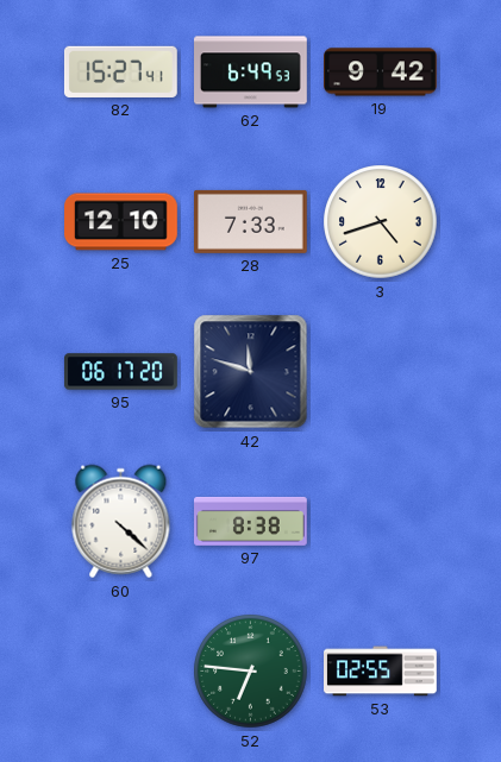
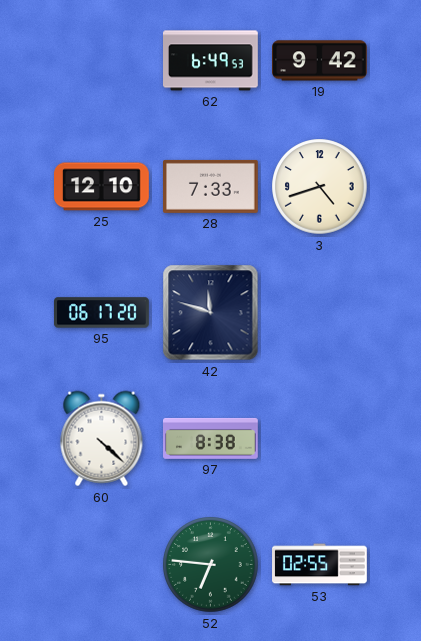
82: 15:27 -> none
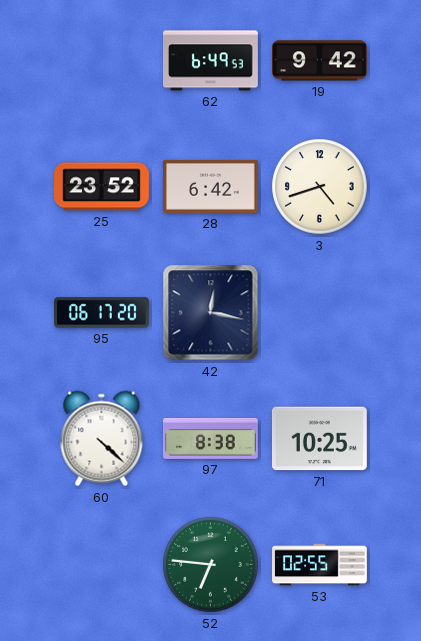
25: 12:10 -> 23:52
28: 7:33 -> 6:42
42: 11:48 -> 12:17
71: none -> 10:25
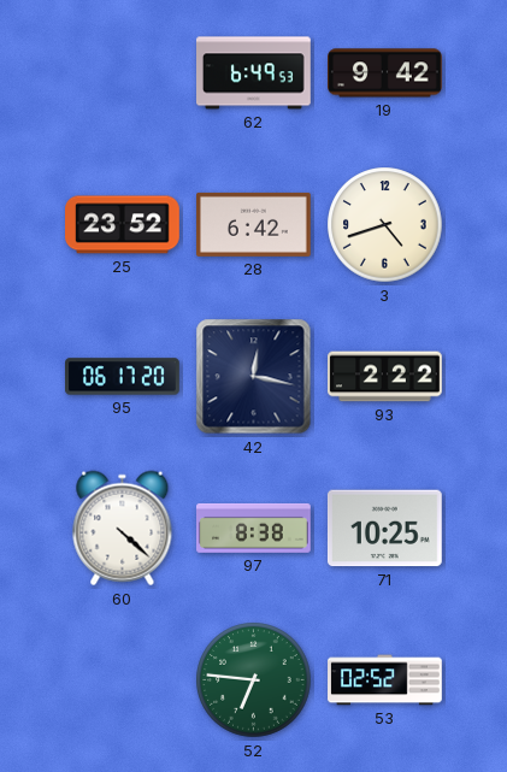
93: none -> 2:22
53: 02:55 -> 02:52
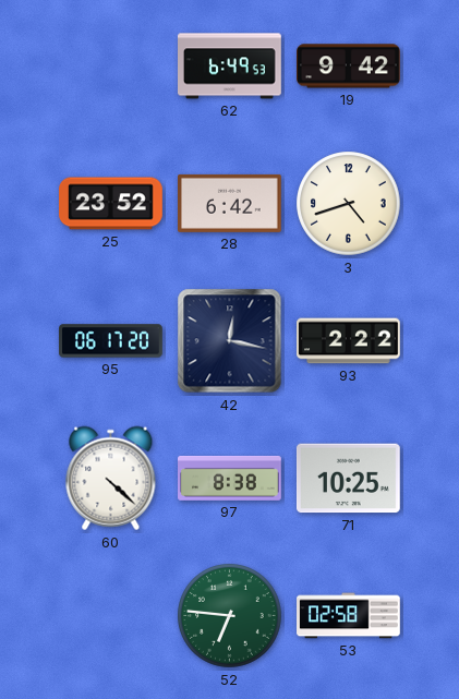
53: 02:52 -> 02:58
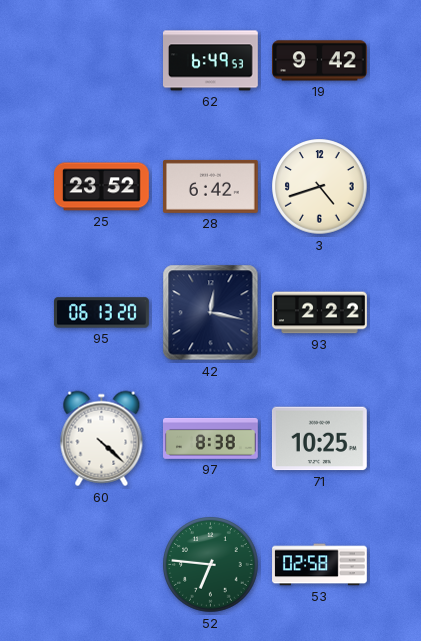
95: 06:17 -> 06:13
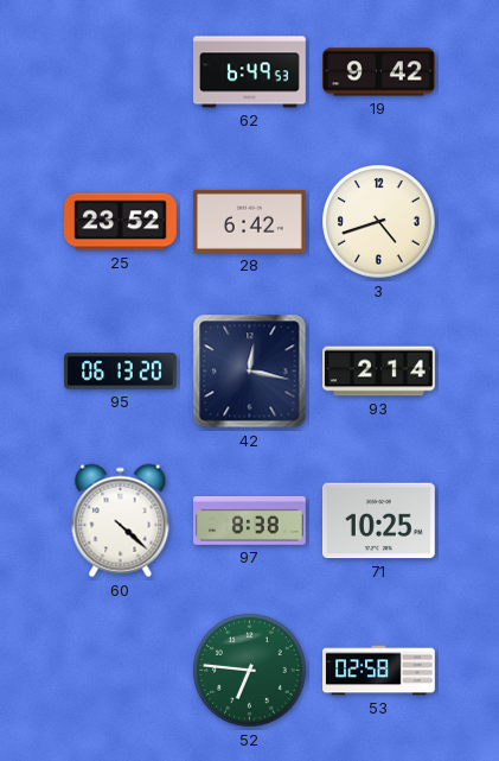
93: 2:22 -> 2:14
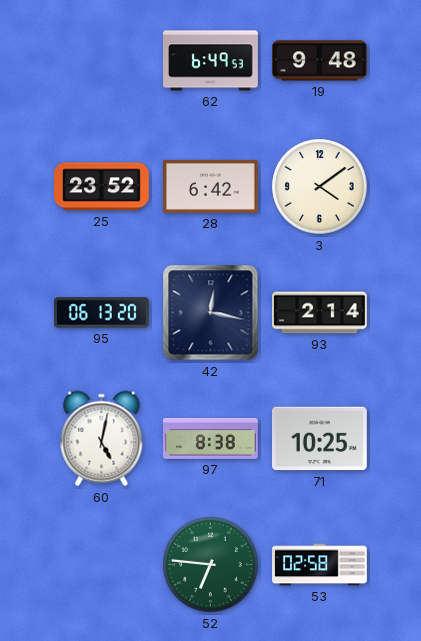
19: 9:42 -> 9:48
3: 4:42 -> 4:09
60: 4:22 -> 5:02
